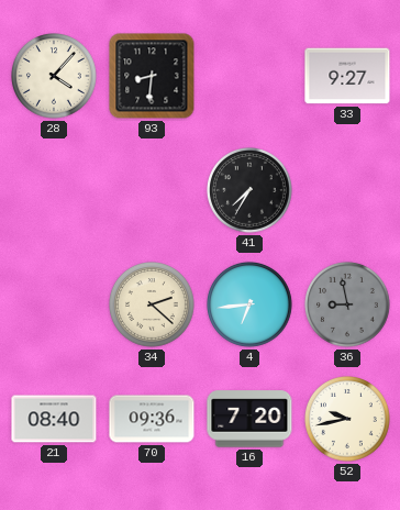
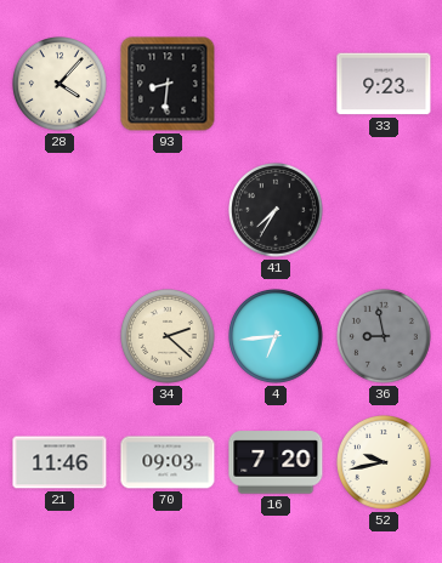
33: 9:27 -> 9:23
21: 08:40 -> 11:46
70: 09:36 -> 09:03
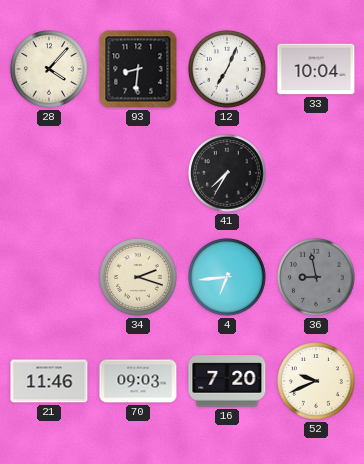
12: none -> 7:04
33: 9:23 -> 10:04
34: 2:22 -> 2:18
52: 9:43 -> 9:41
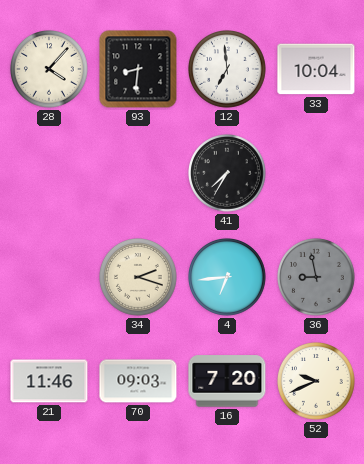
12: 7:04 -> 6:59
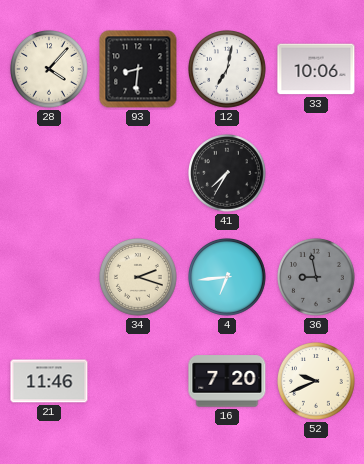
12: 6:59 -> 7:02
33: 10:04 -> 10:06
70: 09:03 -> none
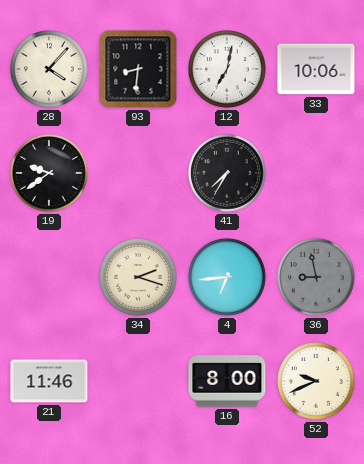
19: none -> 9:39
16: 7:20 -> 8:00
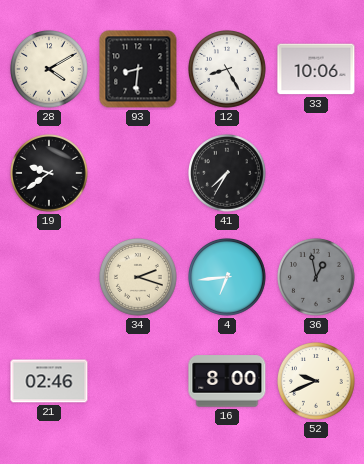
28: 4:07 -> 4:10
12: 7:02 -> 8:25
36: 8:58 -> 12:58
21: 11:46 -> 02:46
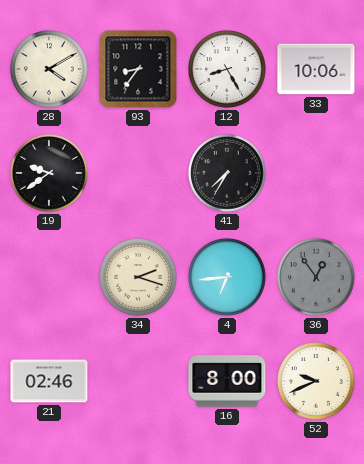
93: 8:31 -> 8:36
36: 12:58 -> 12:54
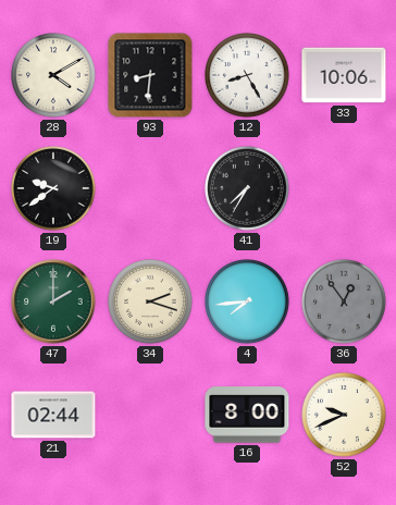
93: 8:36 -> 8:31
47: none -> 2:00
4: 6:44 -> 7:44
21: 02:46 -> 02:44
